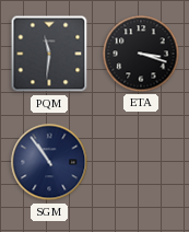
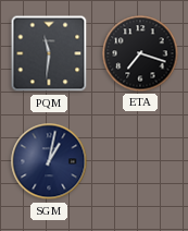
ETA: 3:18 -> 7:18
SGM: 10:54 -> 1:02
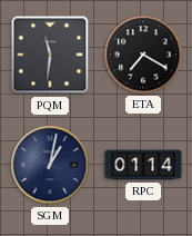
ETA: 7:18 -> 7:20
RPC: none -> 01:14
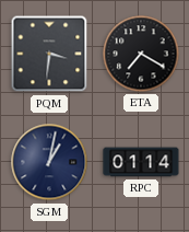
PQM: 11:31 -> 3:31
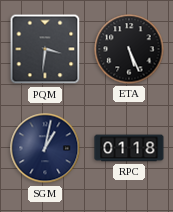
ETA: 7:20 -> 5:26
RPC: 01:14 -> 01:18
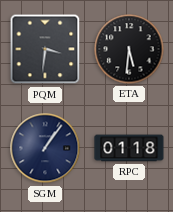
ETA: 5:26 -> 5:31
SGM: 1:02 -> 1:06
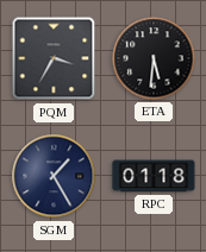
PQM: 3:31 -> 3:35
SGM: 1:06 -> 1:25
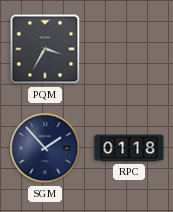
ETA: 5:31 -> none
SGM: 1:25 -> 1:53
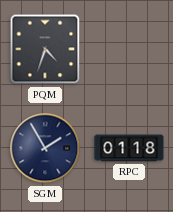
PQM: 3:35 -> 4:33
SGM: 1:53 -> 1:55
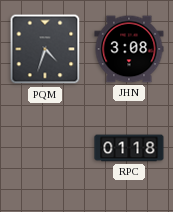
JHN: none -> 3:08
SGM: 1:55 -> none
